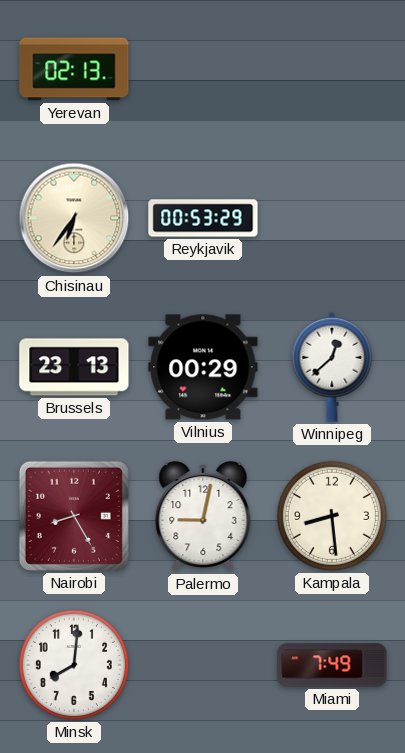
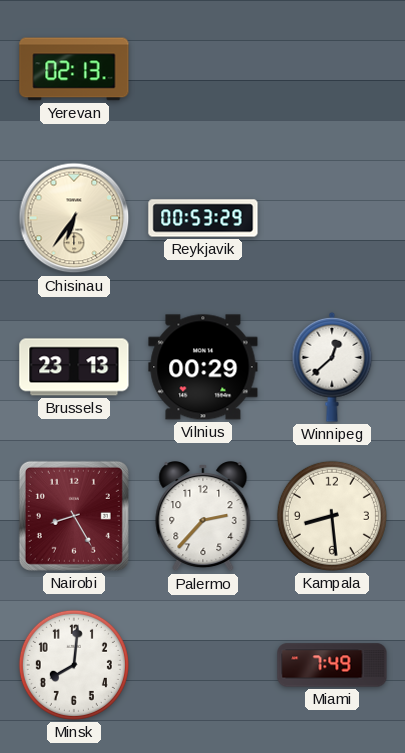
Palermo: 9:02 -> 2:37
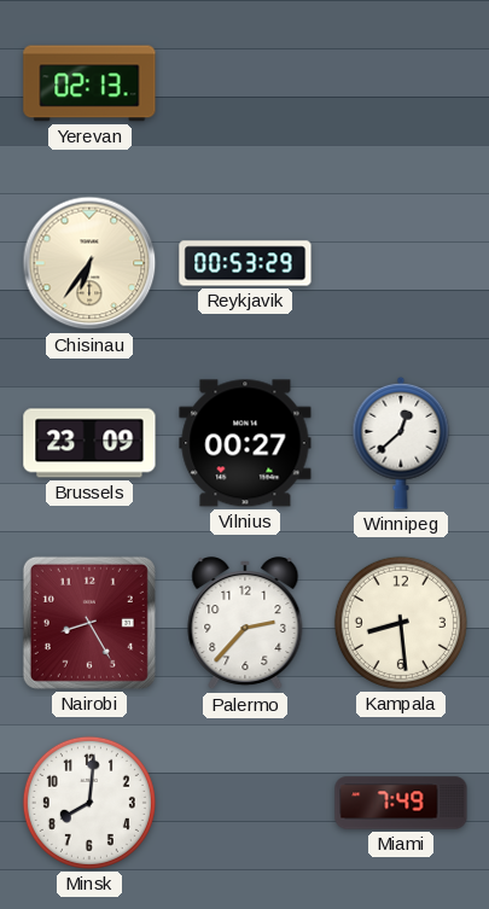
Brussels: 23:13 -> 23:09
Vilnius: 00:29 -> 00:27
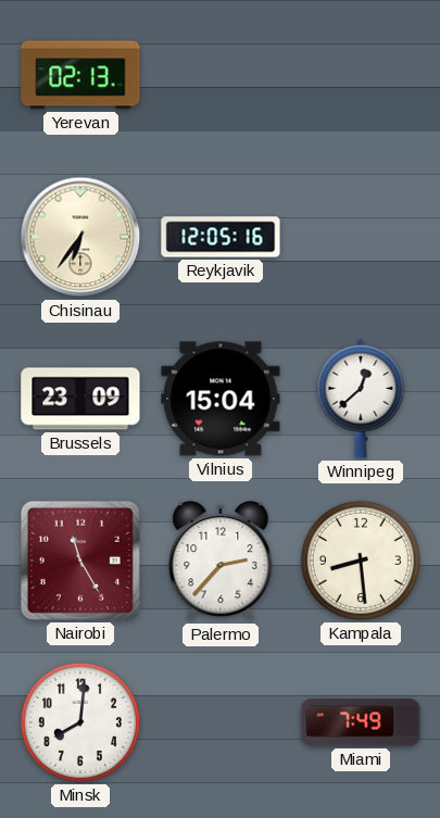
Reykjavik: 00:53 -> 12:05
Vilnius: 00:27 -> 15:04
Nairobi: 8:25 -> 11:25
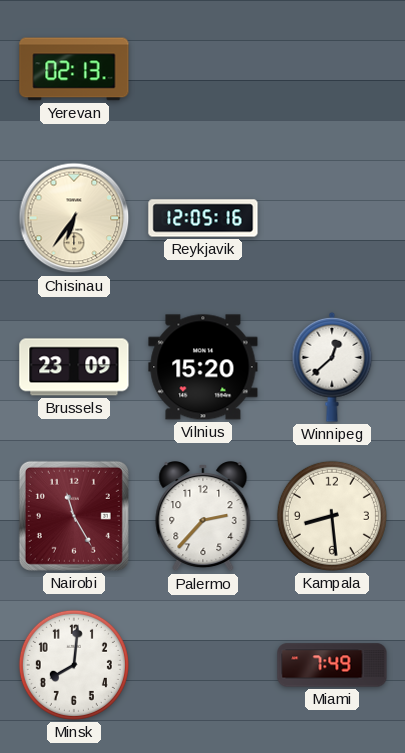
Vilnius: 15:04 -> 15:20
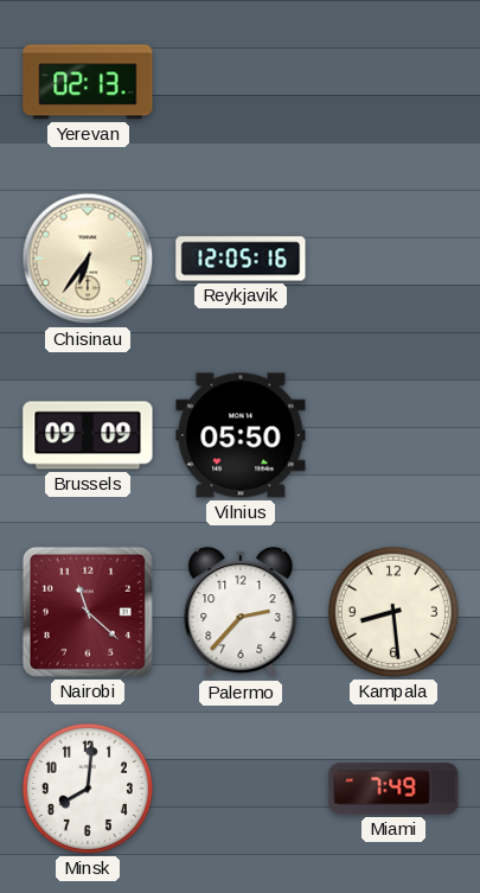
Brussels: 23:09 -> 09:09
Vilnius: 15:20 -> 05:50
Winnipeg: 12:38 -> none
Nairobi: 11:25 -> 11:22
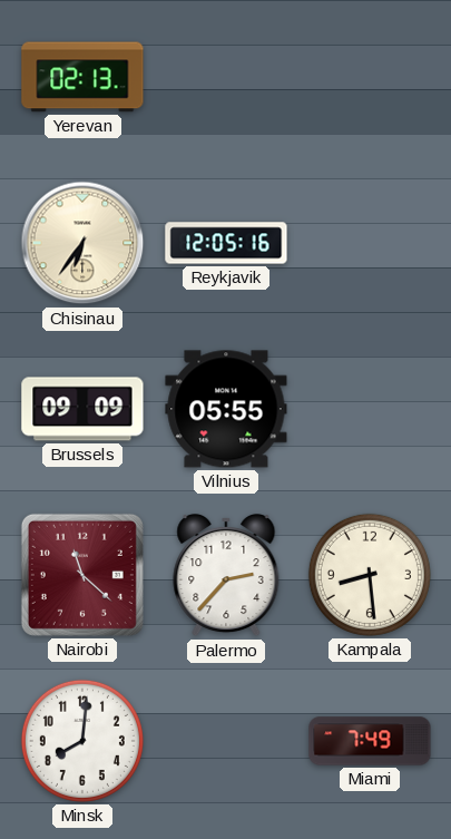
Vilnius: 05:50 -> 05:55
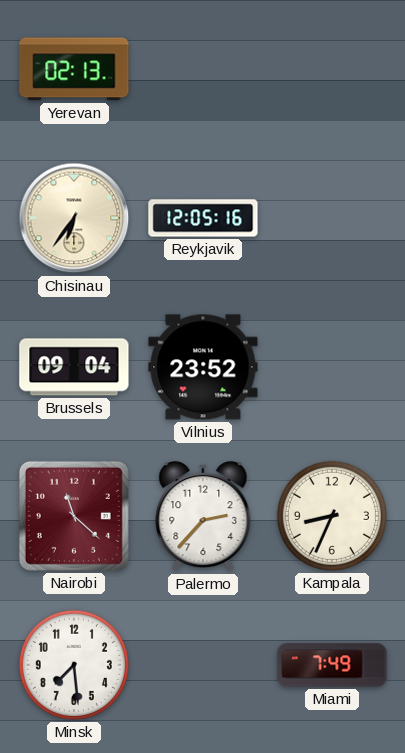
Brussels: 09:09 -> 09:04
Vilnius: 05:55 -> 23:52
Kampala: 8:29 -> 8:34
Minsk: 8:01 -> 7:29
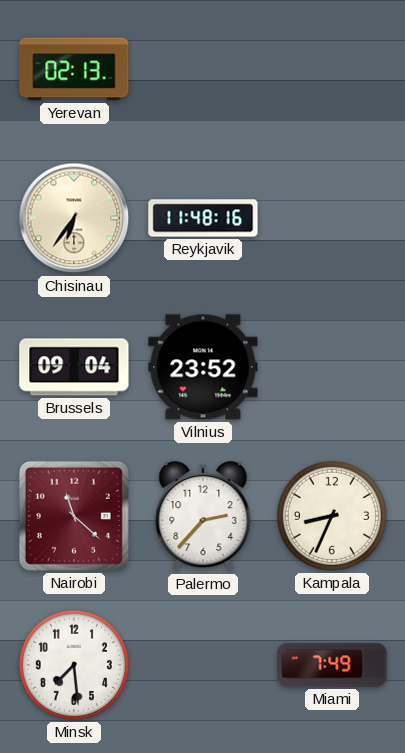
Reykjavik: 12:05 -> 11:48
